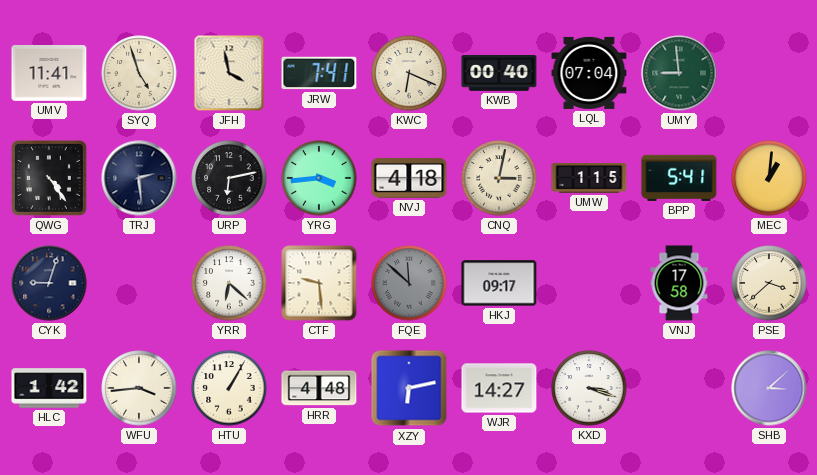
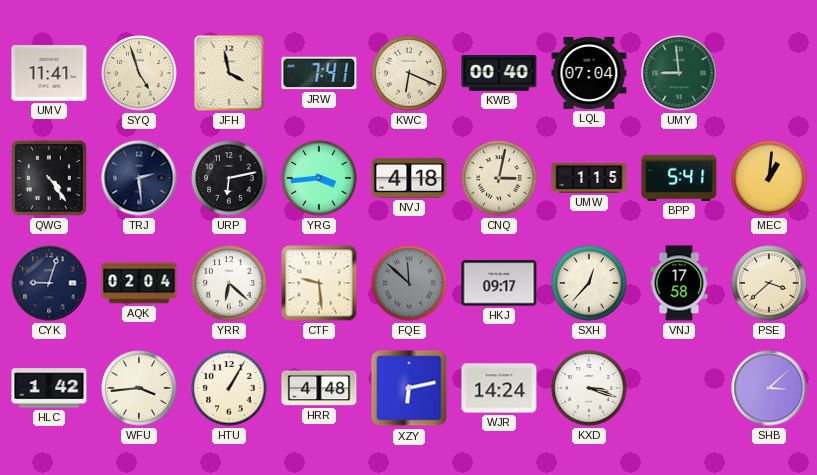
AQK: none -> 02:04
SXH: none -> 12:37
WJR: 14:27 -> 14:24
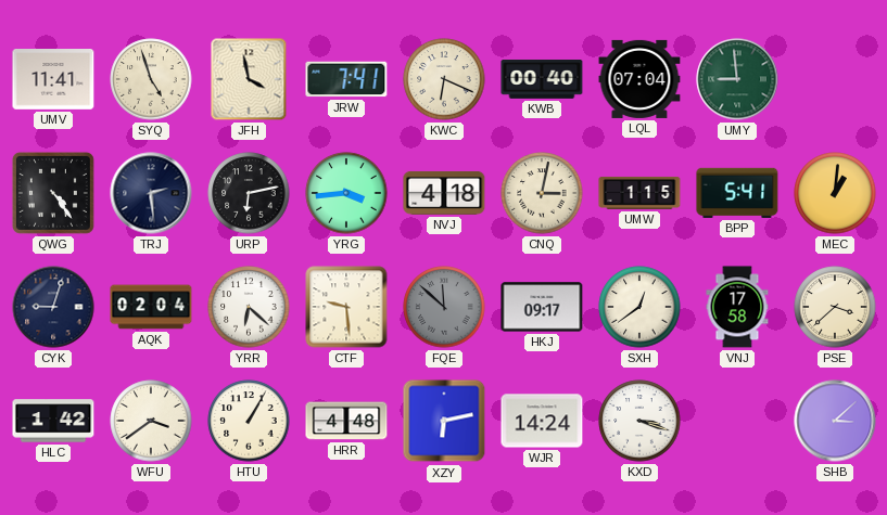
SXH: 12:37 -> 12:39
WFU: 3:44 -> 3:39
